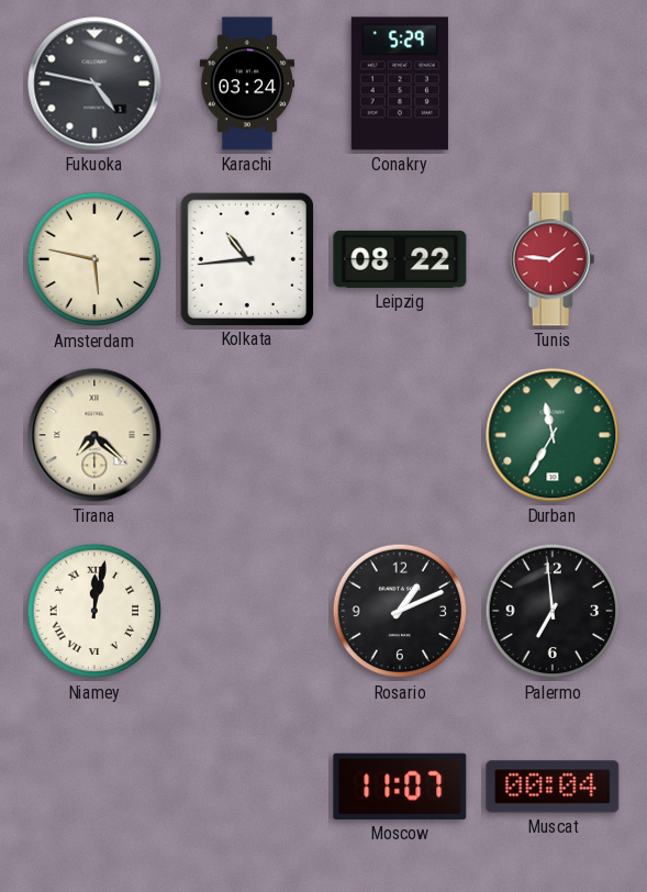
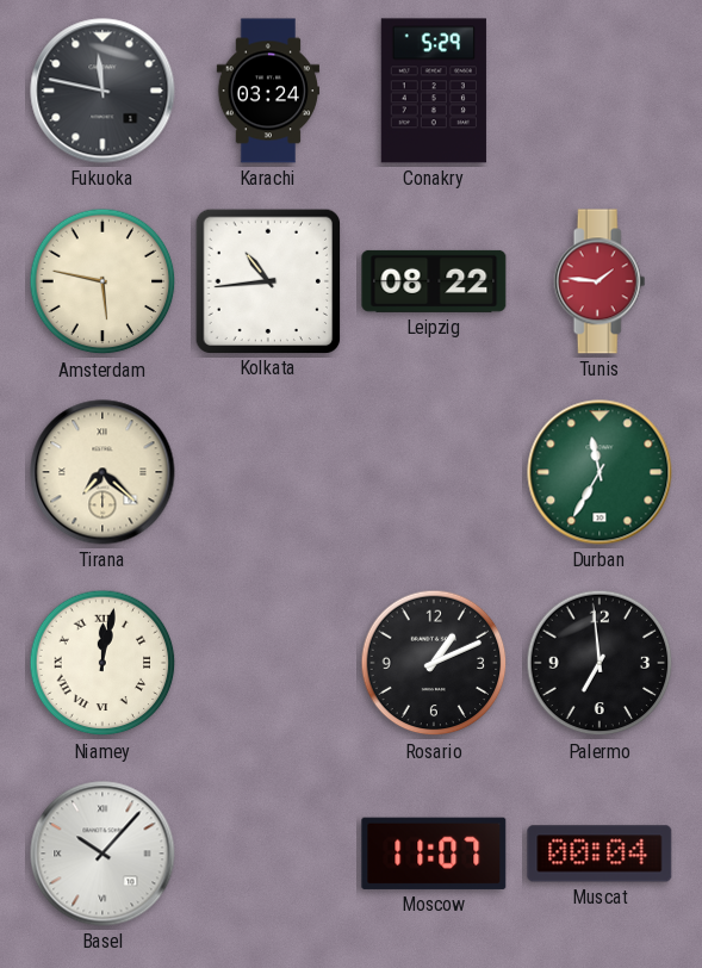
Fukuoka: 4:47 -> 11:47
Basel: none -> 10:07
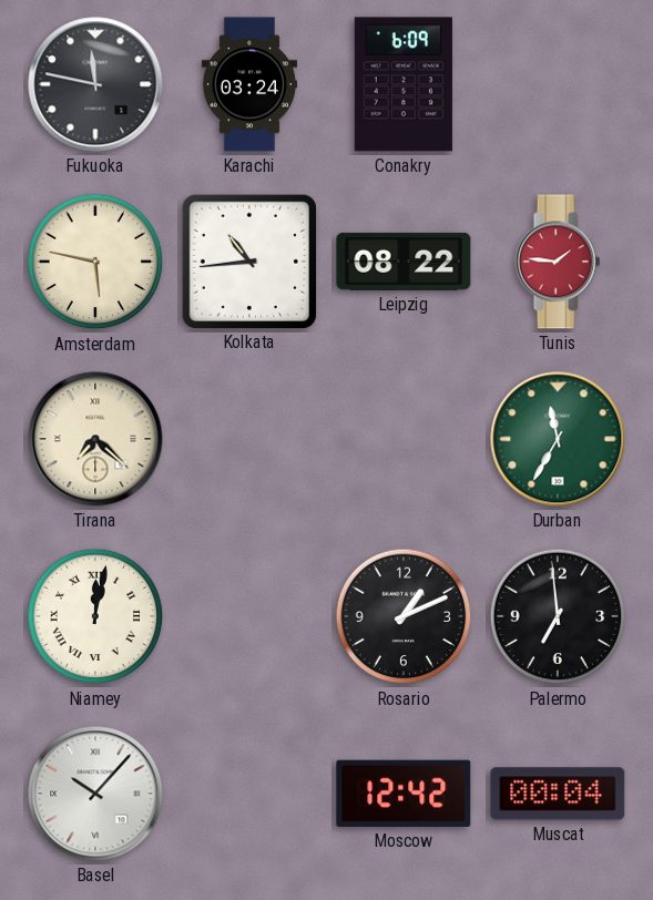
Conakry: 5:29 -> 6:09
Moscow: 11:07 -> 12:42
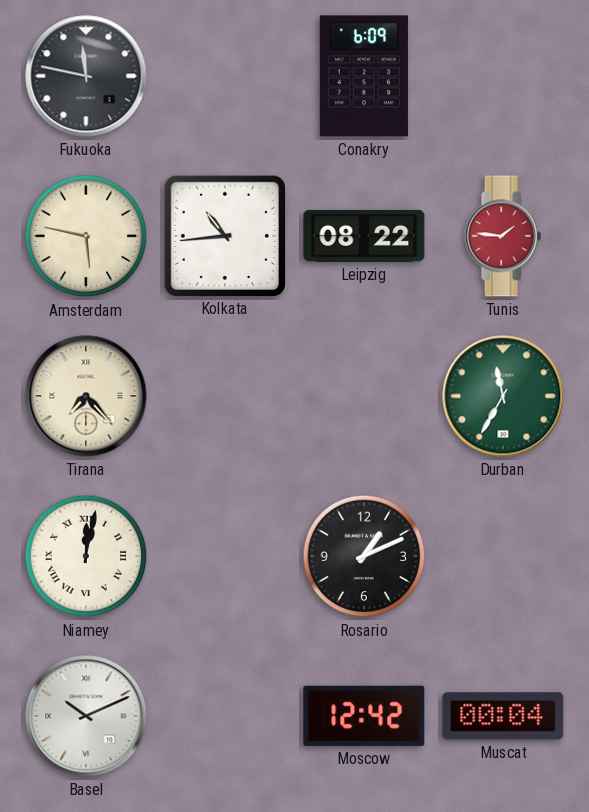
Karachi: 03:24 -> none
Tirana: 7:22 -> 7:23
Palermo: 6:59 -> none
Basel: 10:07 -> 10:11
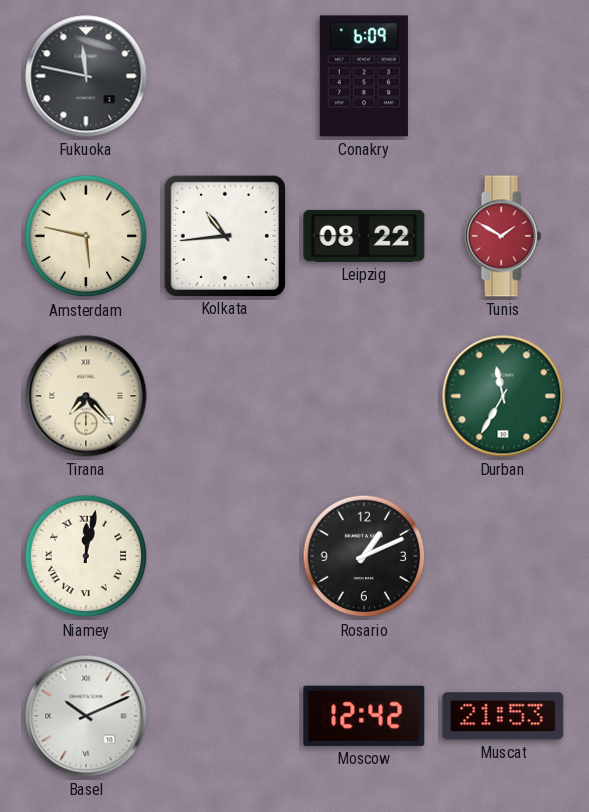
Tunis: 1:46 -> 1:50
Muscat: 00:04 -> 21:53
